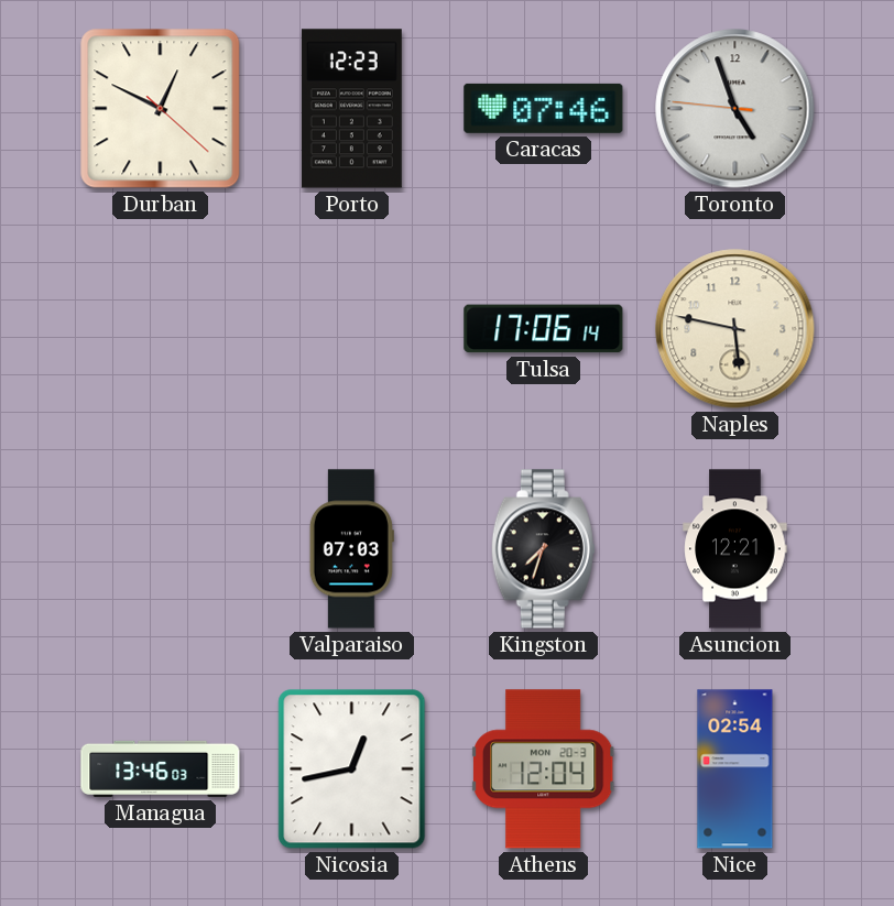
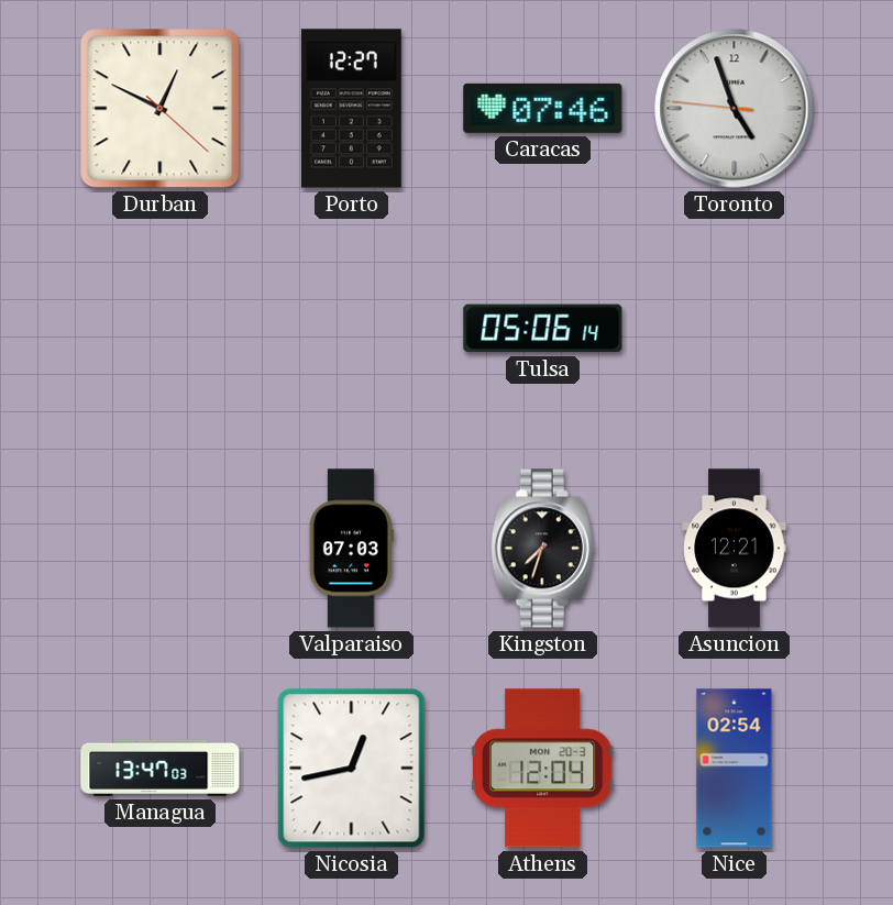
Porto: 12:23 -> 12:27
Tulsa: 17:06 -> 05:06
Naples: 5:47 -> none
Managua: 13:46 -> 13:47
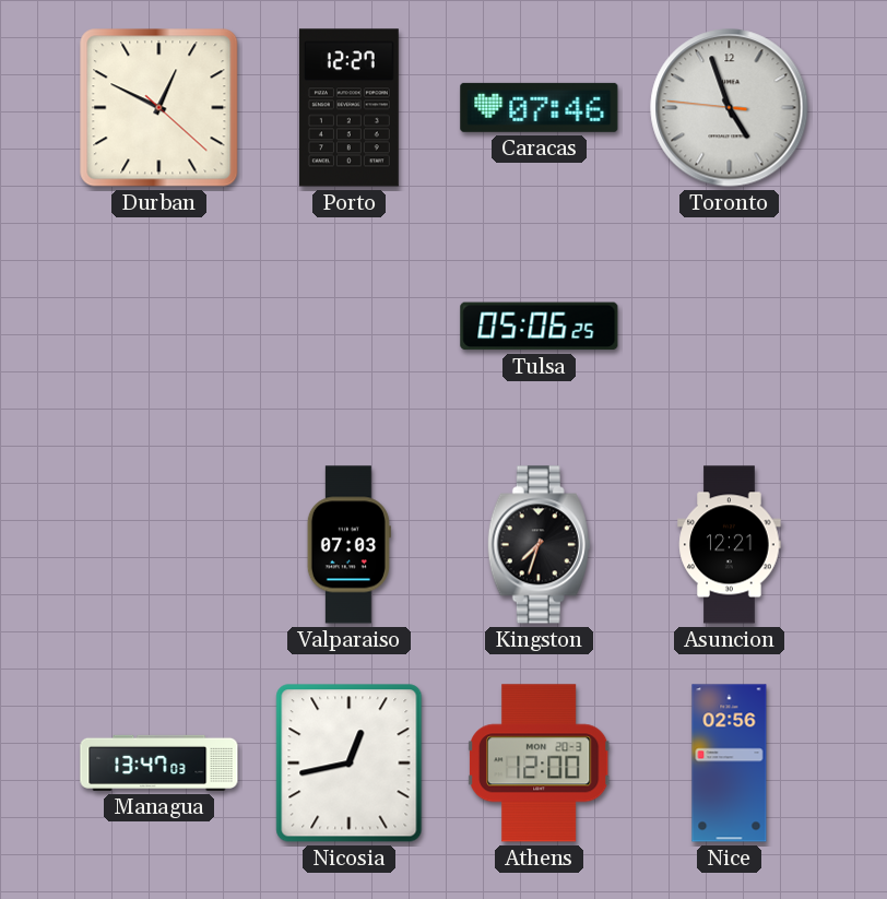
Tulsa: 05:06:14 -> 05:06:25
Athens: 12:04 -> 12:00
Nice: 02:54 -> 02:56
